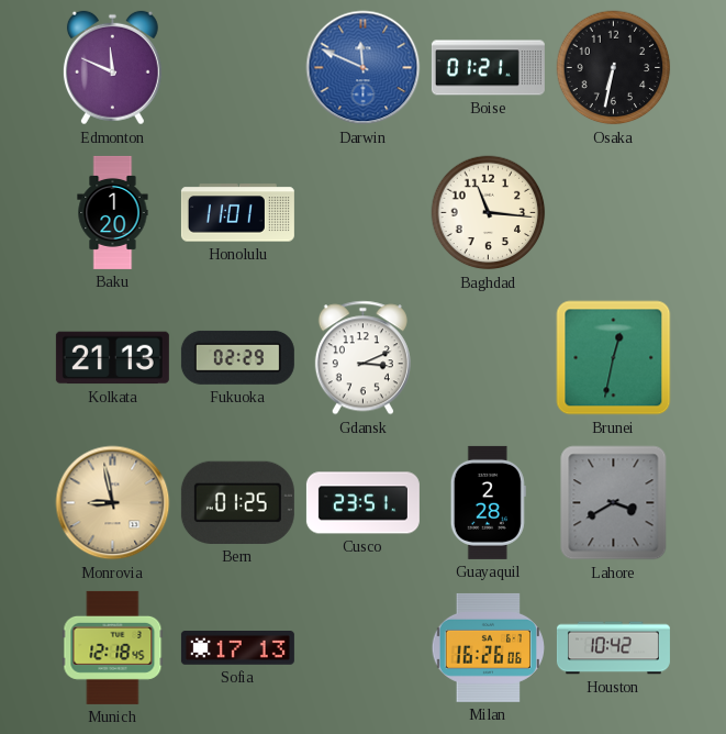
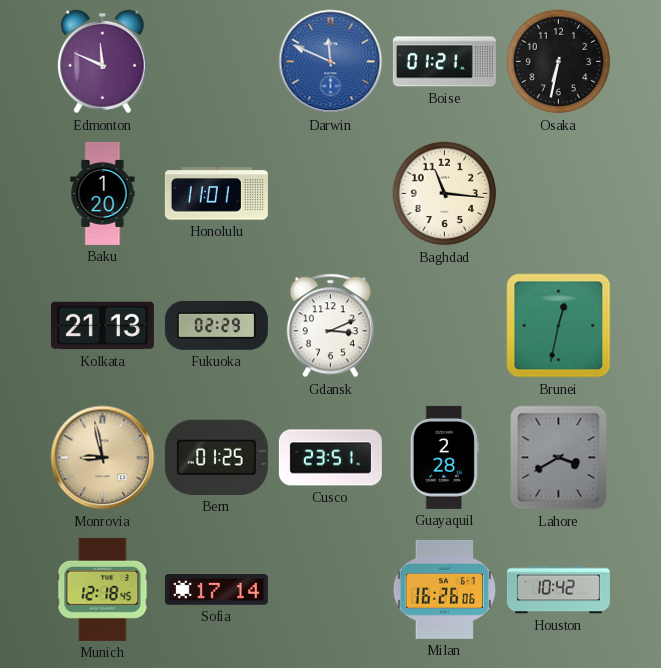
Sofia: 17:13 -> 17:14
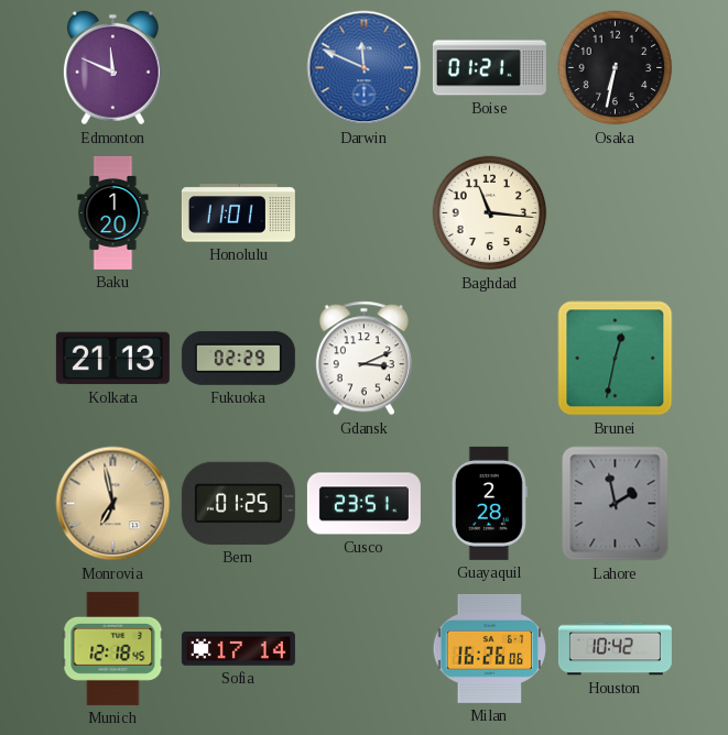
Monrovia: 8:58 -> 6:58
Lahore: 3:40 -> 1:58
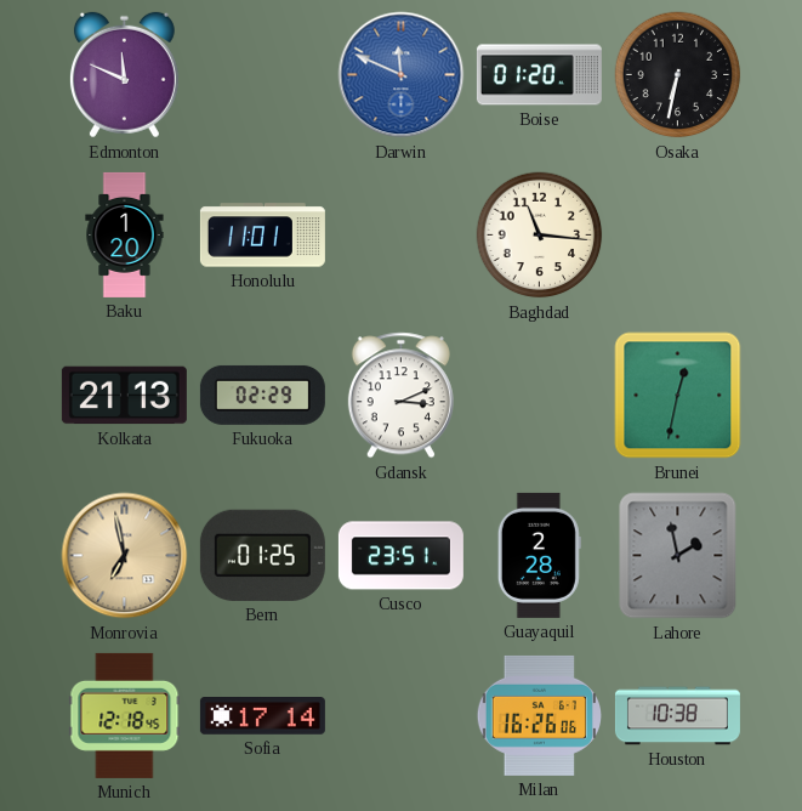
Boise: 01:21 -> 01:20
Houston: 10:42 -> 10:38
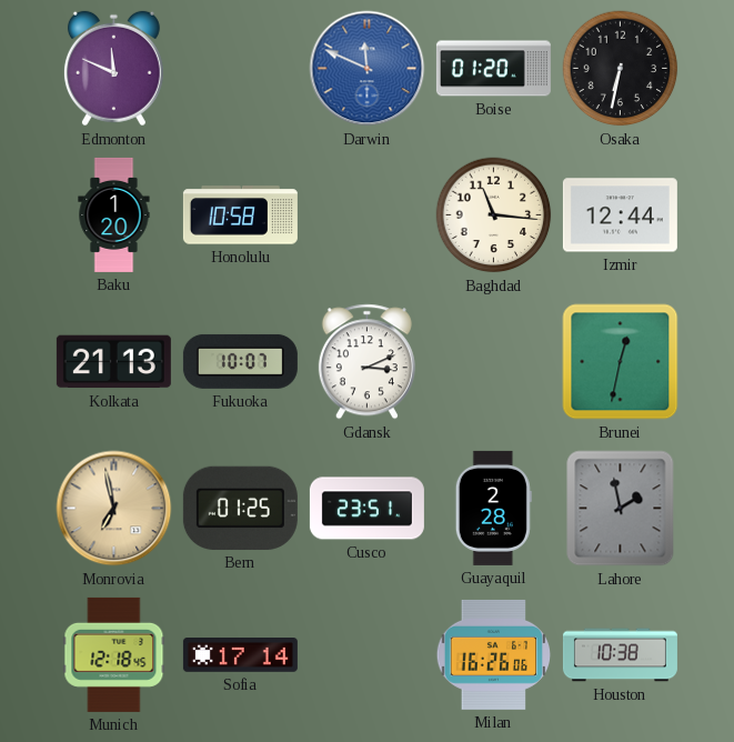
Honolulu: 11:01 -> 10:58
Izmir: none -> 12:44
Fukuoka: 02:29 -> 10:07
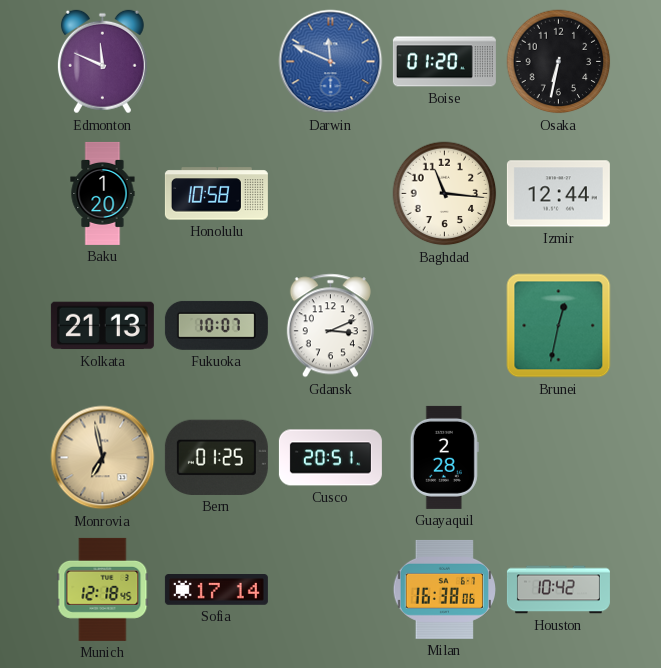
Cusco: 23:51 -> 20:51
Lahore: 1:58 -> none
Milan: 16:26 -> 16:38
Houston: 10:38 -> 10:42
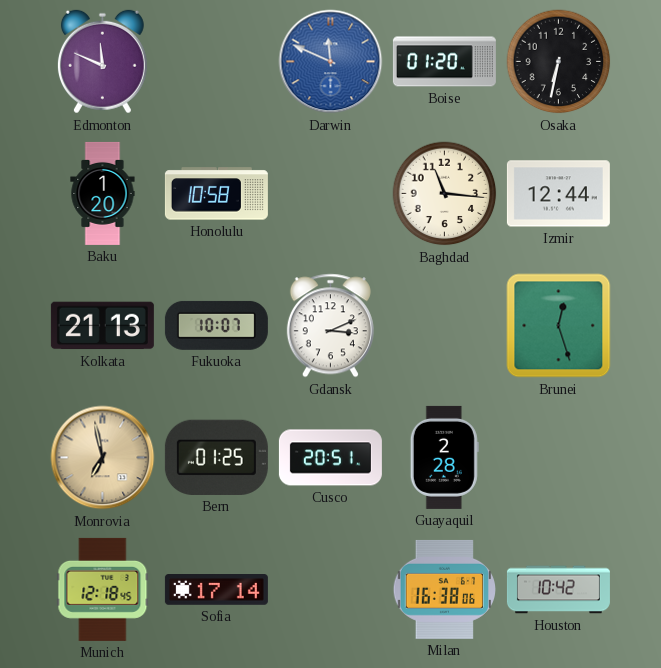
Brunei: 12:32 -> 12:27
